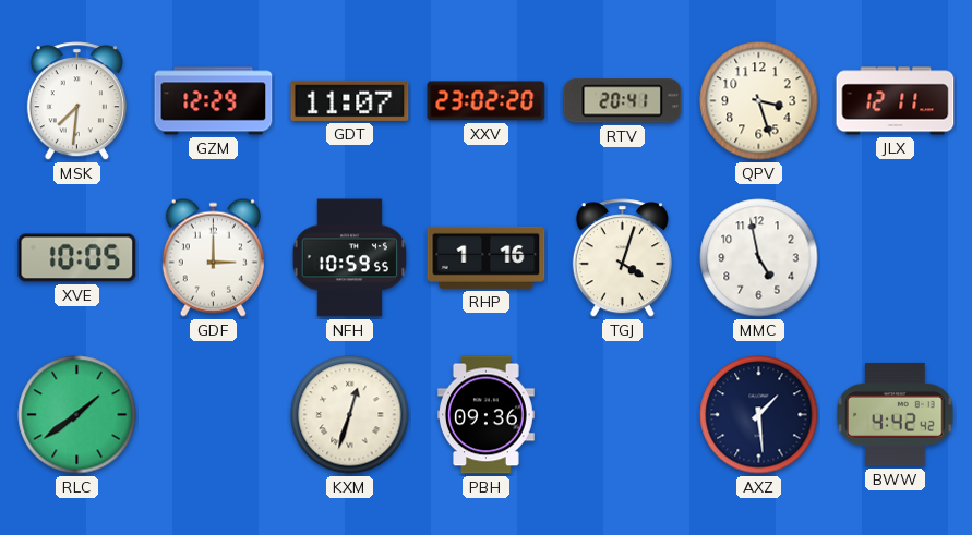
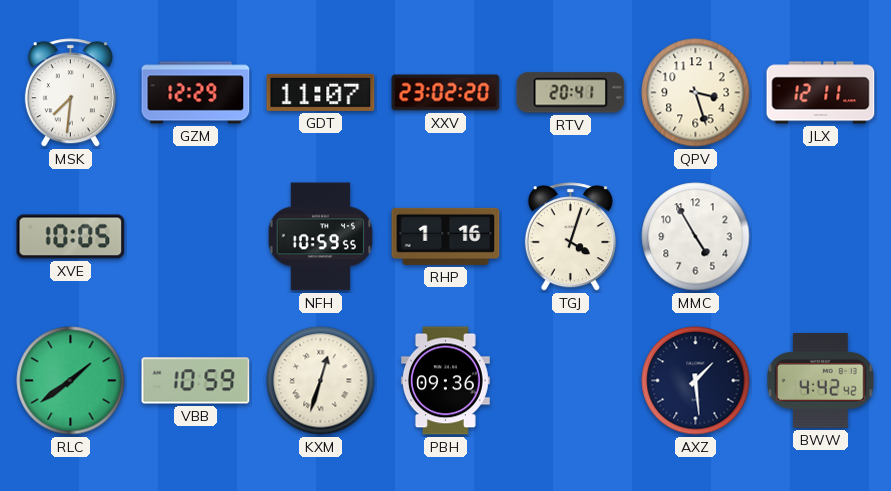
GDF: 3:00 -> none
MMC: 4:58 -> 4:55
VBB: none -> 10:59
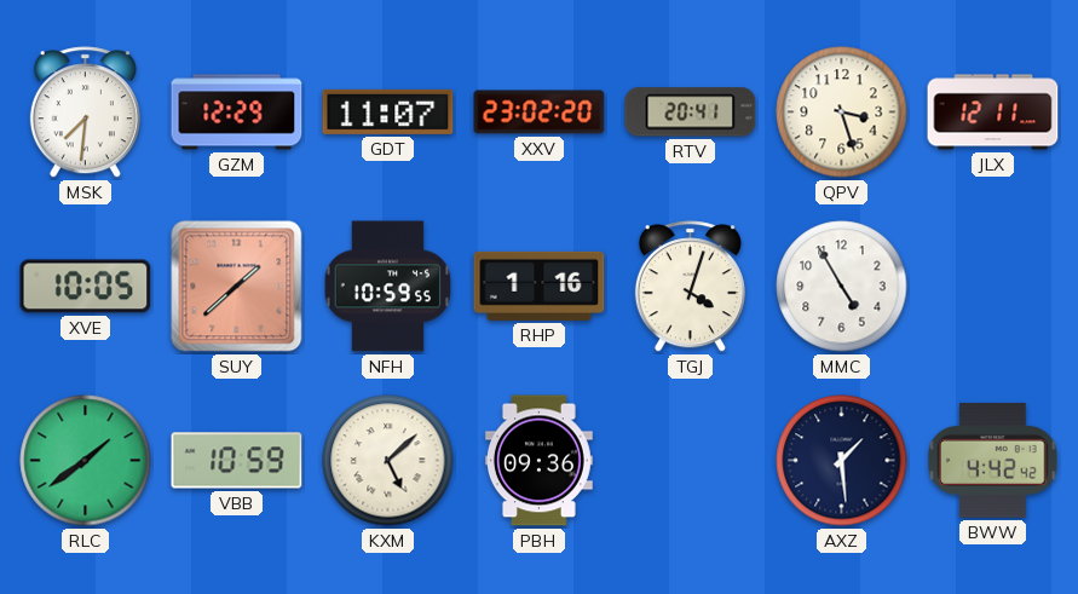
SUY: none -> 1:38
KXM: 12:33 -> 5:08
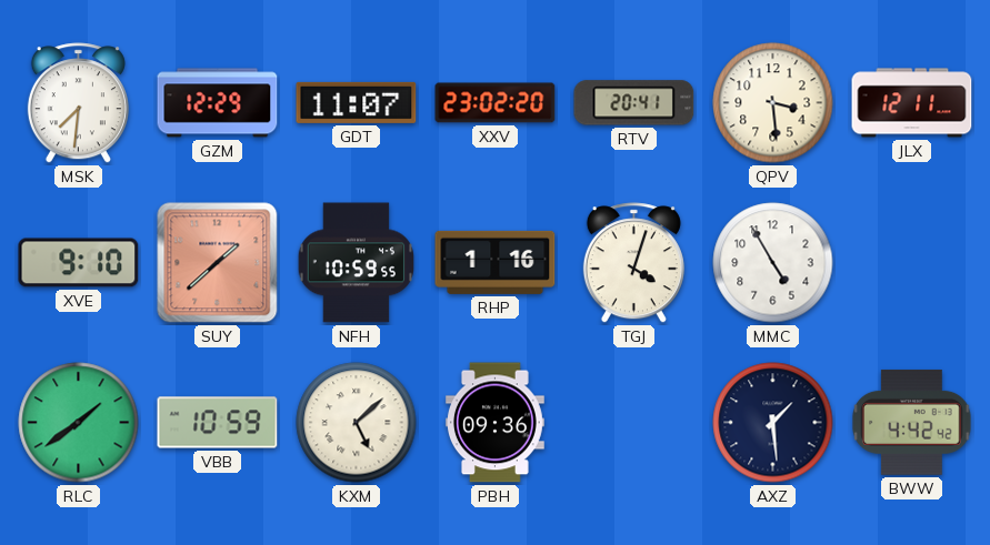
QPV: 3:27 -> 3:29
XVE: 10:05 -> 9:10
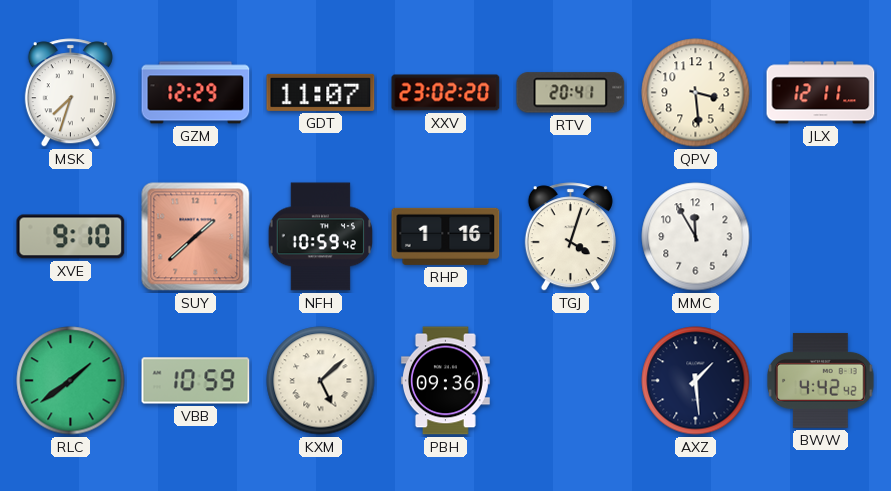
MSK: 7:31 -> 7:33
NFH: 10:59:55 -> 10:59:42
MMC: 4:55 -> 11:55
